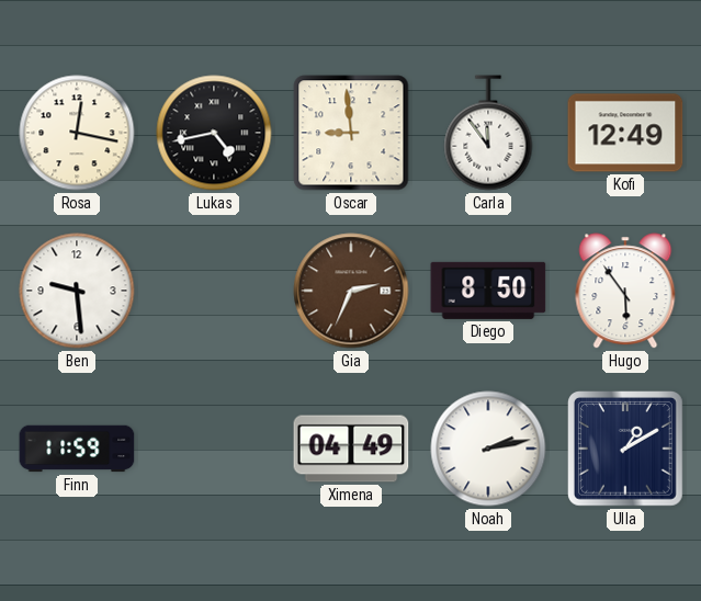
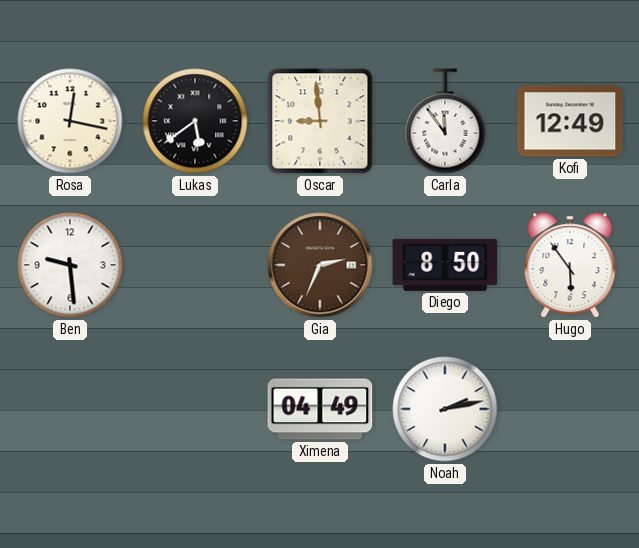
Lukas: 4:43 -> 5:39
Finn: 11:59 -> none
Ulla: 1:10 -> none
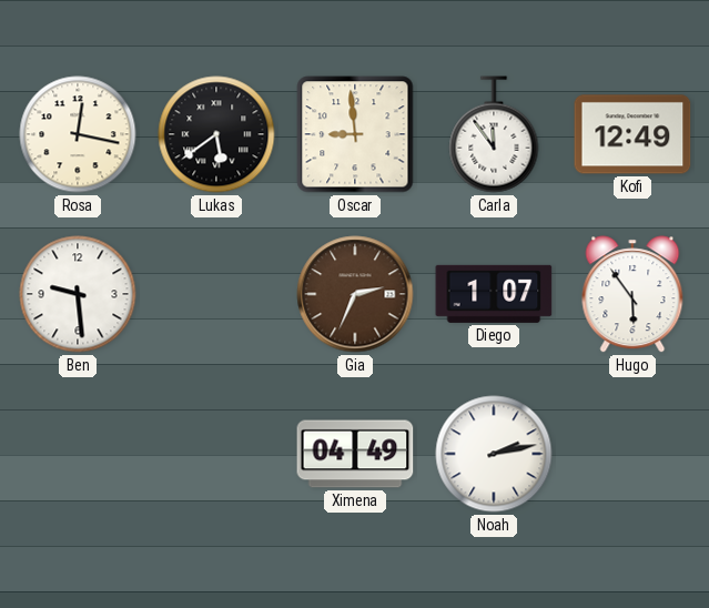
Diego: 8:50 -> 1:07
